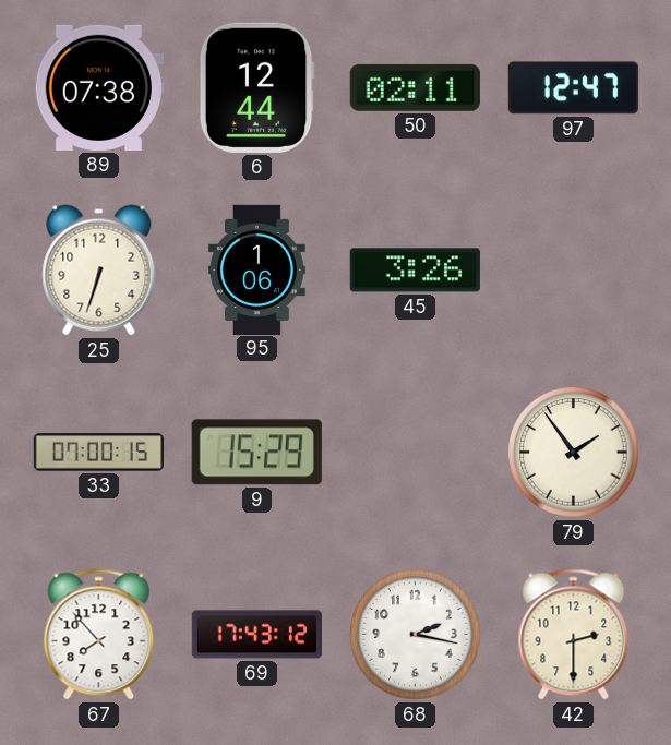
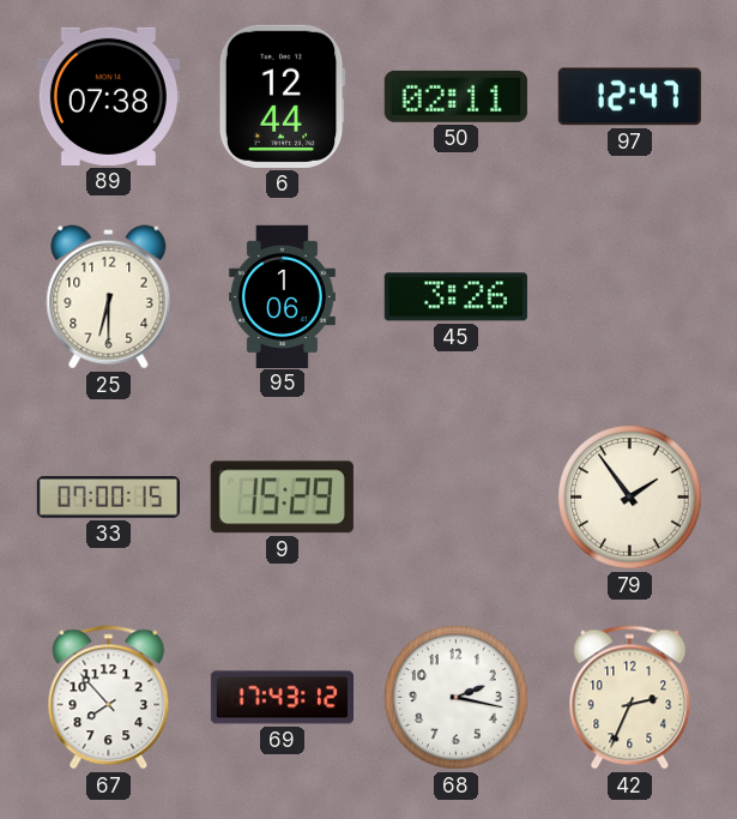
25: 6:33 -> 6:30
42: 2:30 -> 2:34
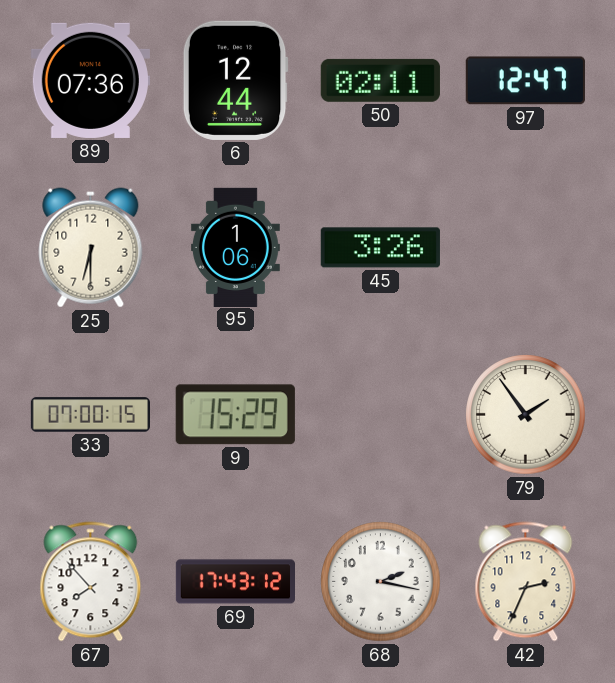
89: 07:38 -> 07:36
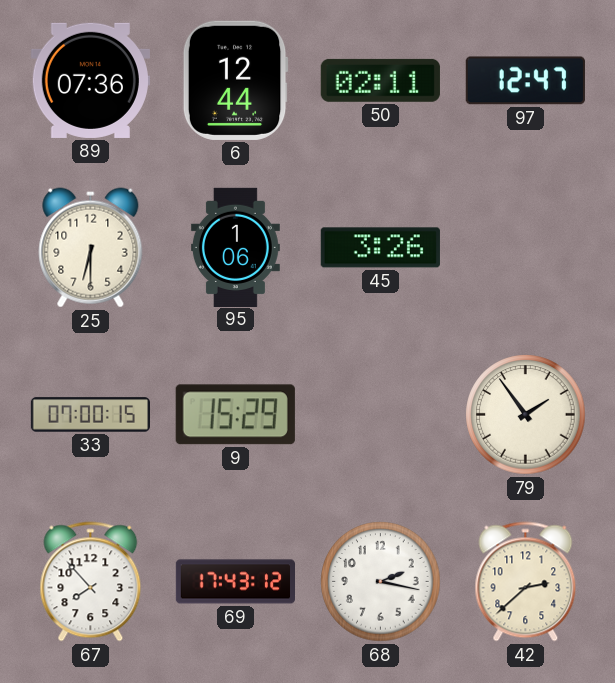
42: 2:34 -> 2:38
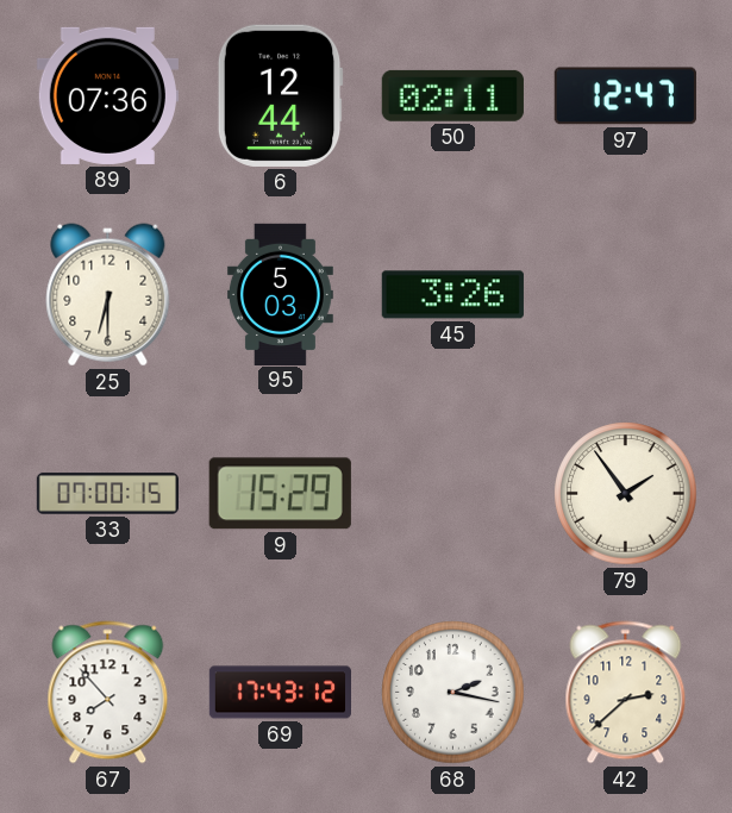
95: 1:06 -> 5:03
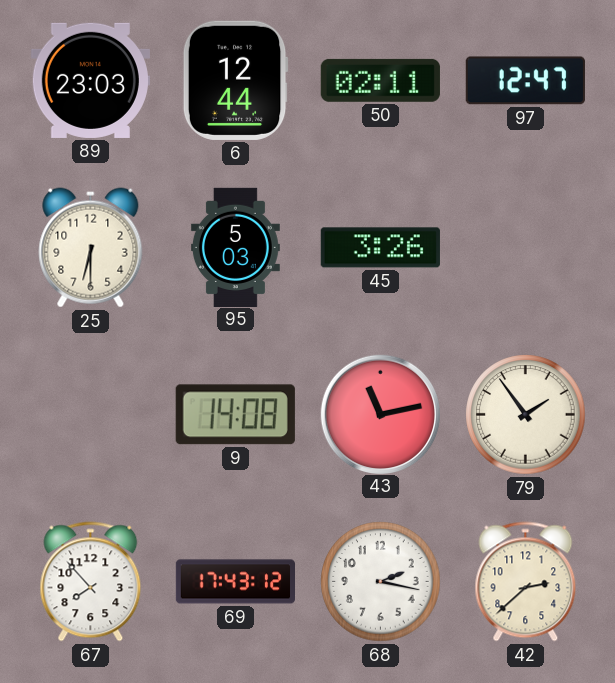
89: 07:36 -> 23:03
33: 07:00 -> none
9: 15:29 -> 14:08
43: none -> 11:13
